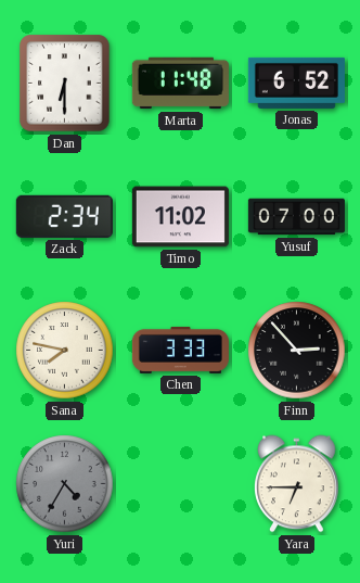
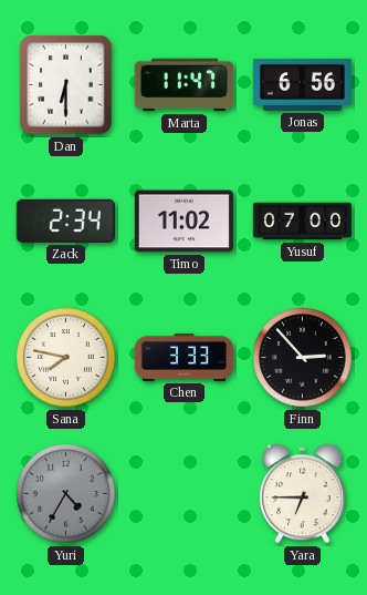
Marta: 11:48 -> 11:47
Jonas: 6:52 -> 6:56
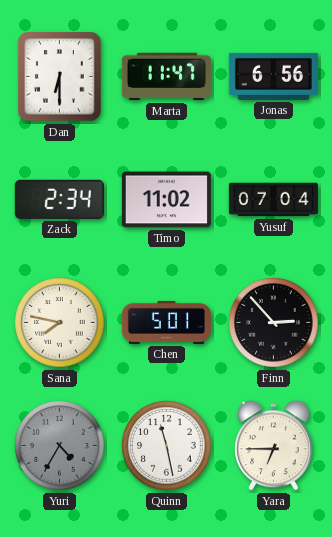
Yusuf: 07:00 -> 07:04
Chen: 3:33 -> 5:01
Quinn: none -> 11:28
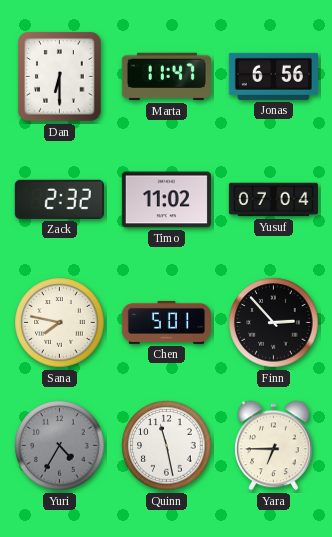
Zack: 2:34 -> 2:32
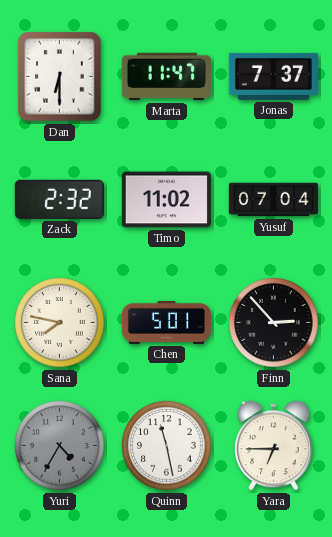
Jonas: 6:56 -> 7:37
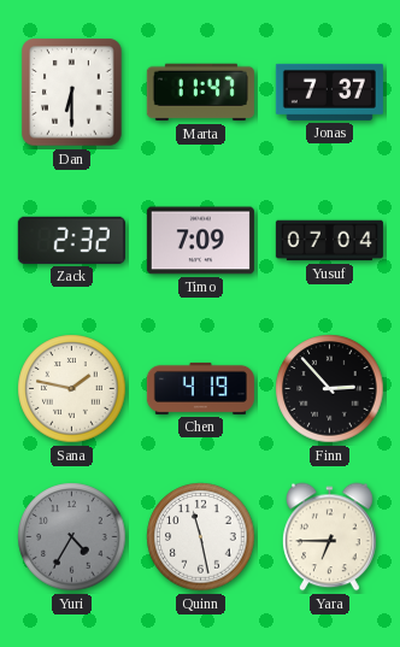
Timo: 11:02 -> 7:09
Sana: 7:47 -> 1:47
Chen: 5:01 -> 4:19
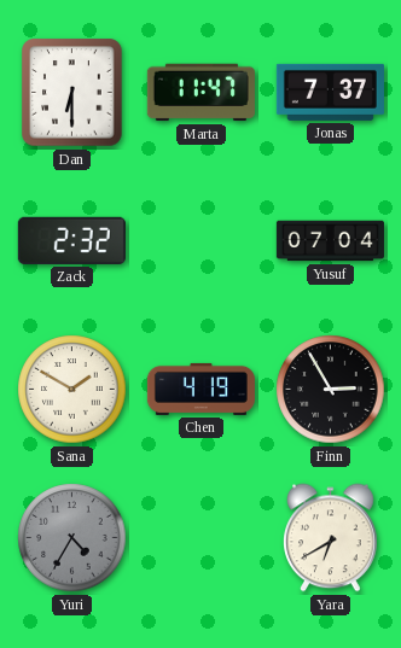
Timo: 7:09 -> none
Sana: 1:47 -> 1:50
Finn: 2:53 -> 2:55
Quinn: 11:28 -> none
Yara: 6:45 -> 6:40
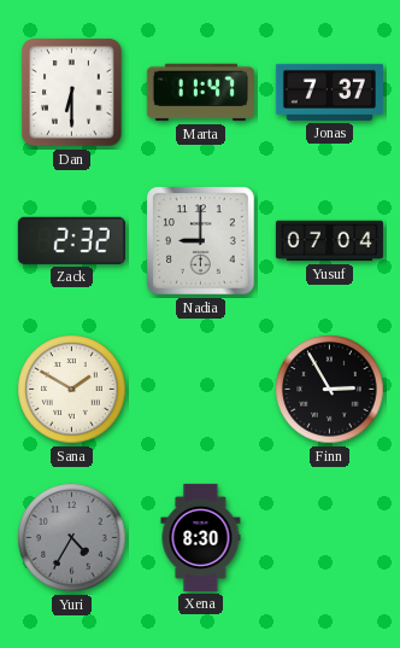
Nadia: none -> 9:00
Chen: 4:19 -> none
Xena: none -> 8:30
Yara: 6:40 -> none
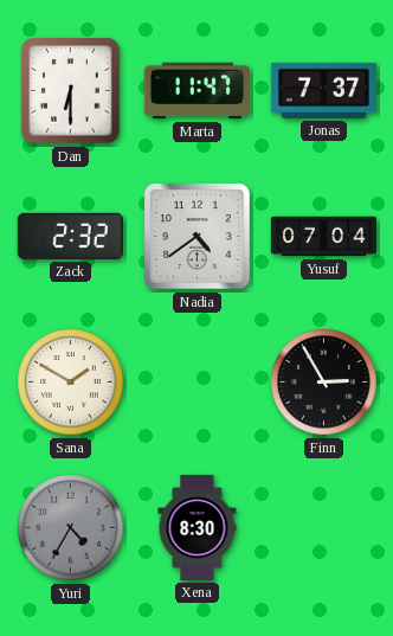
Nadia: 9:00 -> 4:39
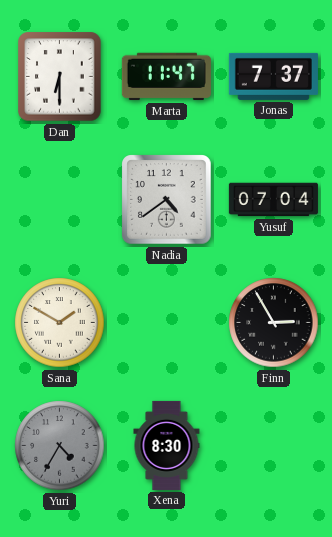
Zack: 2:32 -> none
